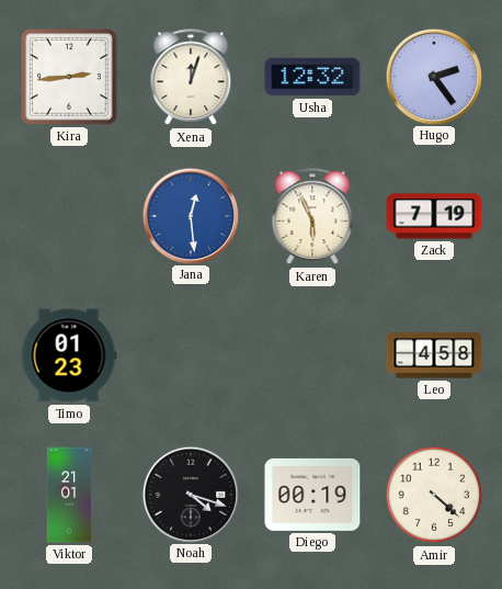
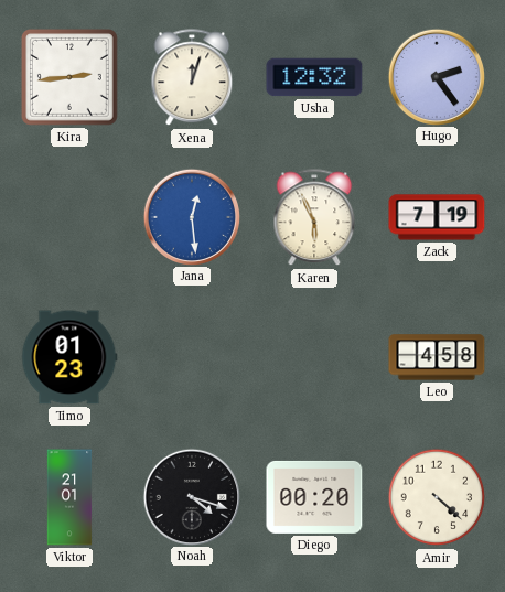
Diego: 00:19 -> 00:20
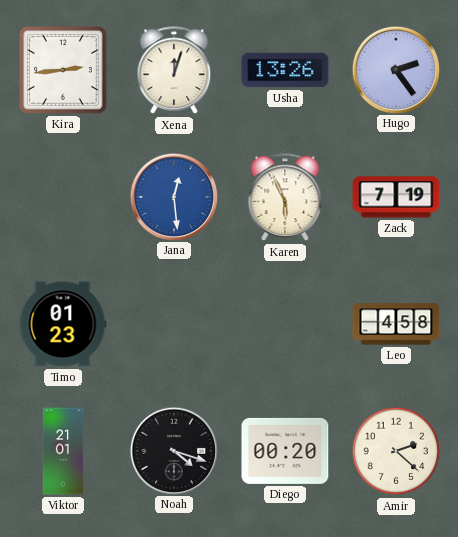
Usha: 12:32 -> 13:26
Amir: 4:22 -> 2:22
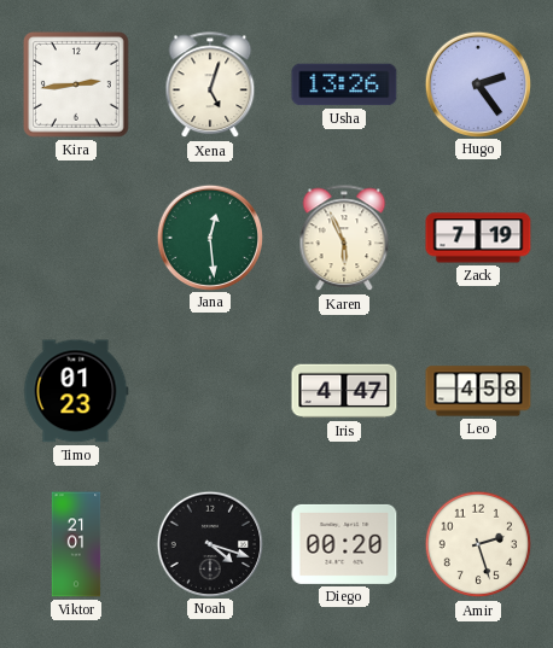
Xena: 12:03 -> 5:03
Jana dial: blue -> green
Iris: none -> 4:47
Amir: 2:22 -> 2:27
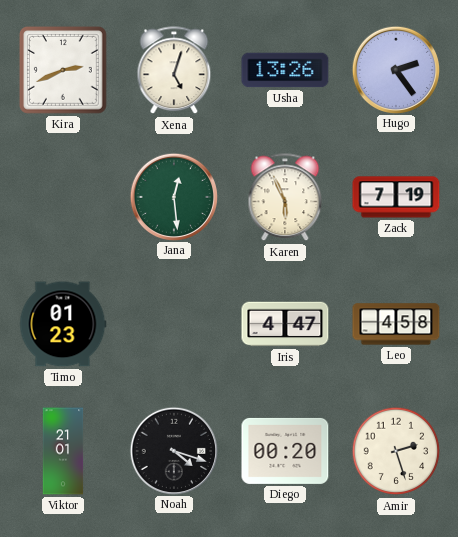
Kira: 2:44 -> 2:41
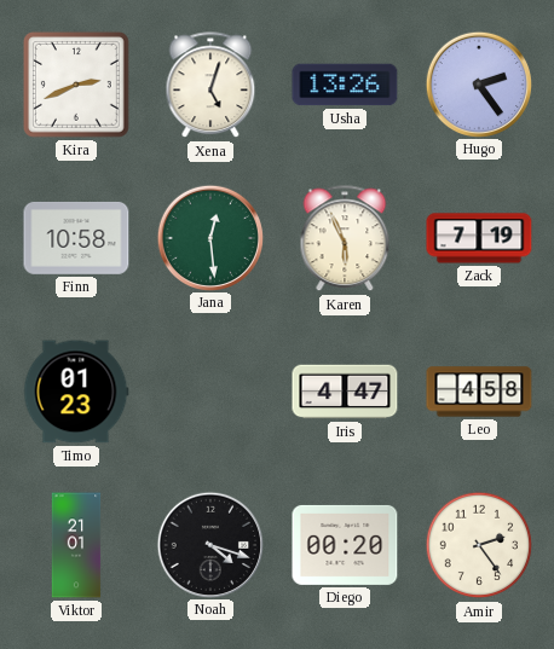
Finn: none -> 10:58
Amir: 2:27 -> 2:24
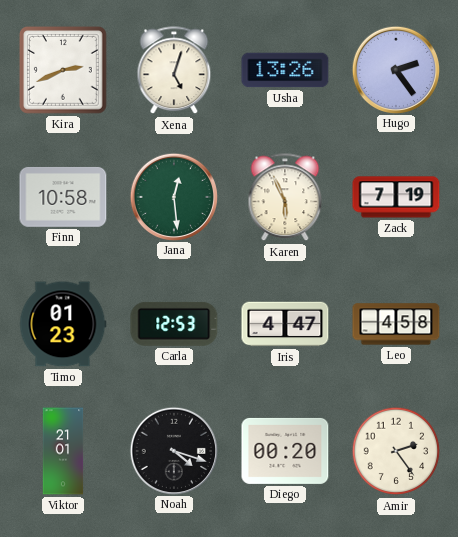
Carla: none -> 12:53
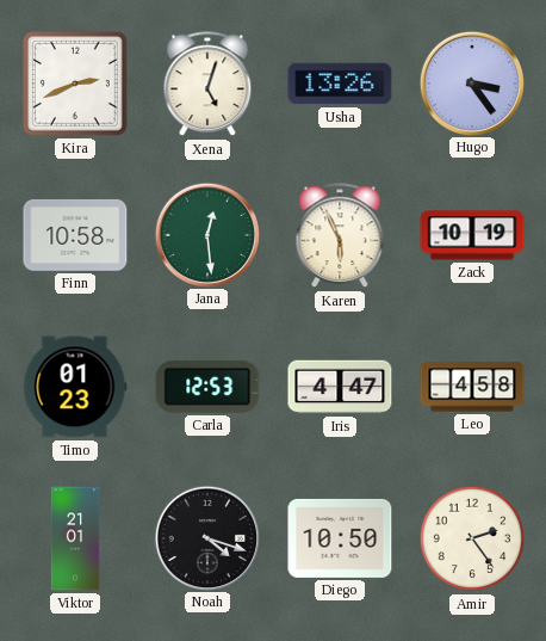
Hugo: 2:24 -> 3:24
Zack: 7:19 -> 10:19
Diego: 00:20 -> 10:50
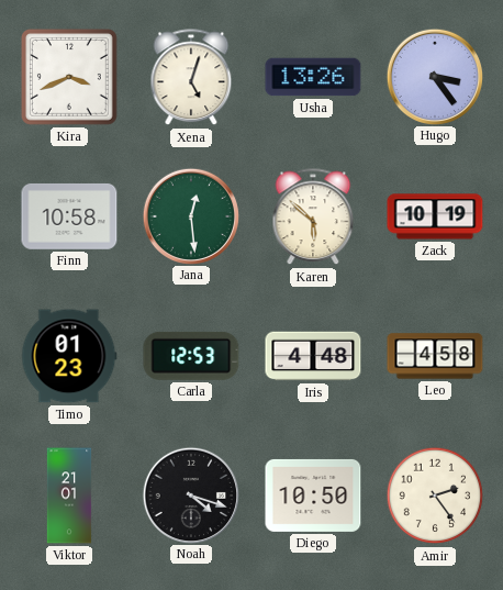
Kira: 2:41 -> 3:41
Karen: 5:56 -> 5:52
Iris: 4:47 -> 4:48
